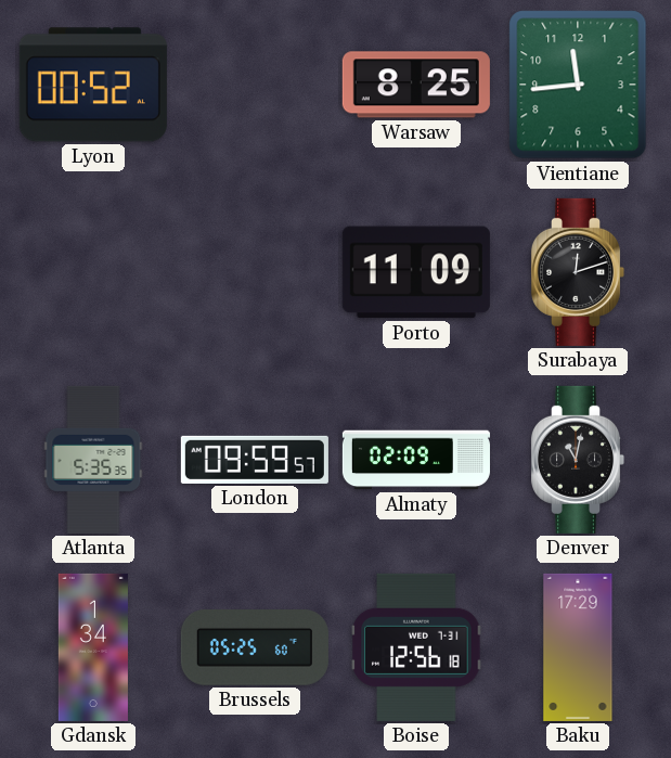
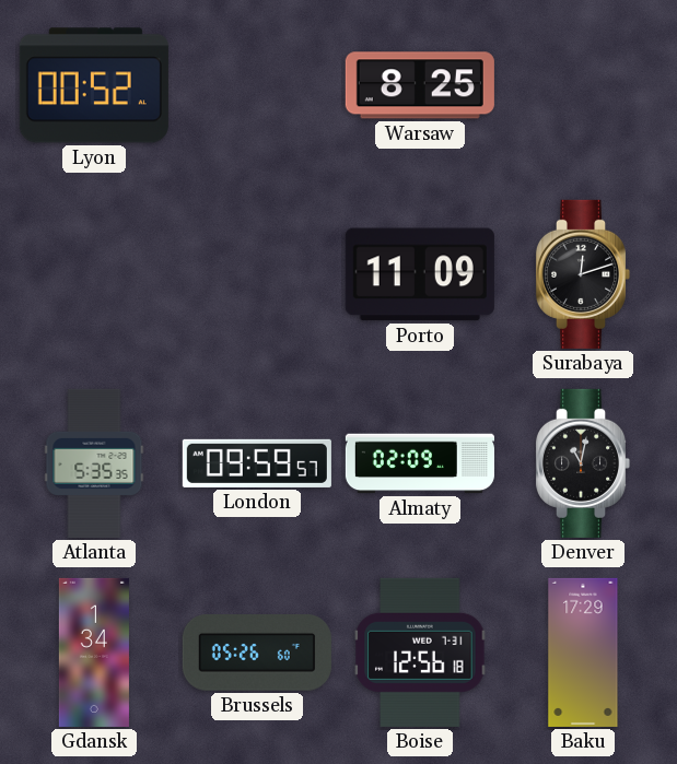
Vientiane: 11:44 -> none
Brussels: 05:25 -> 05:26
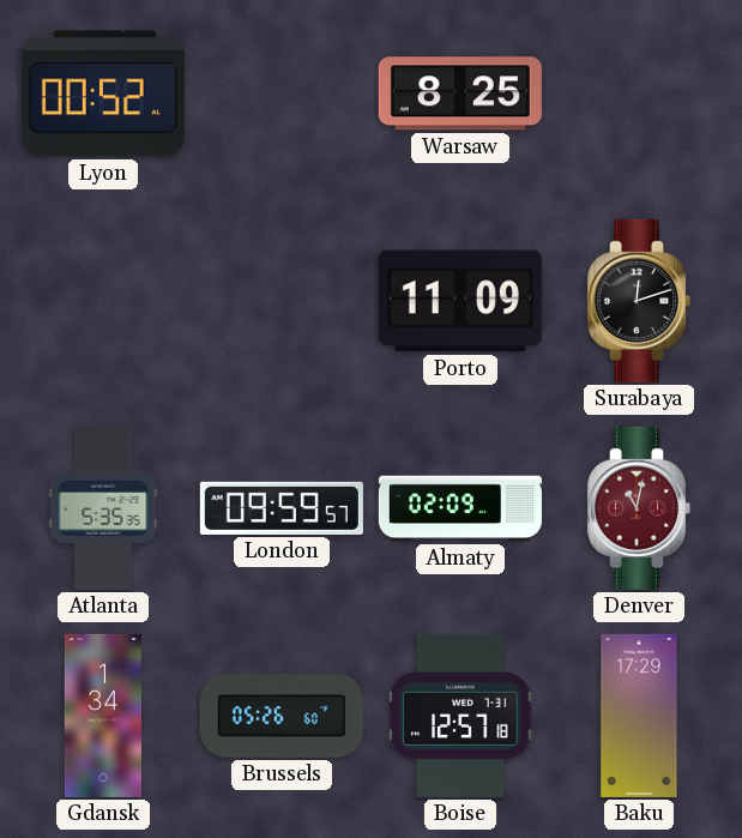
Denver dial: black -> burgundy
Boise: 12:56 -> 12:57
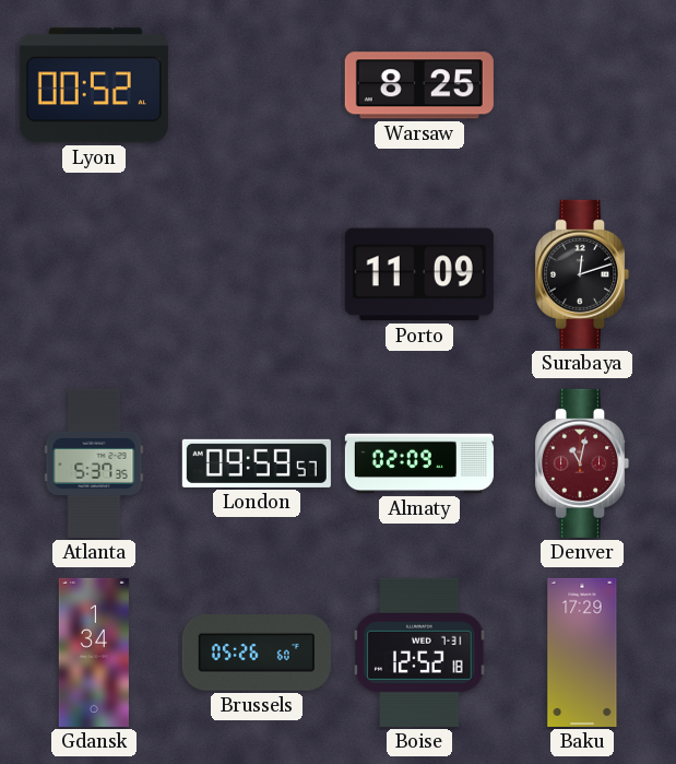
Atlanta: 5:35 -> 5:37
Boise: 12:57 -> 12:52
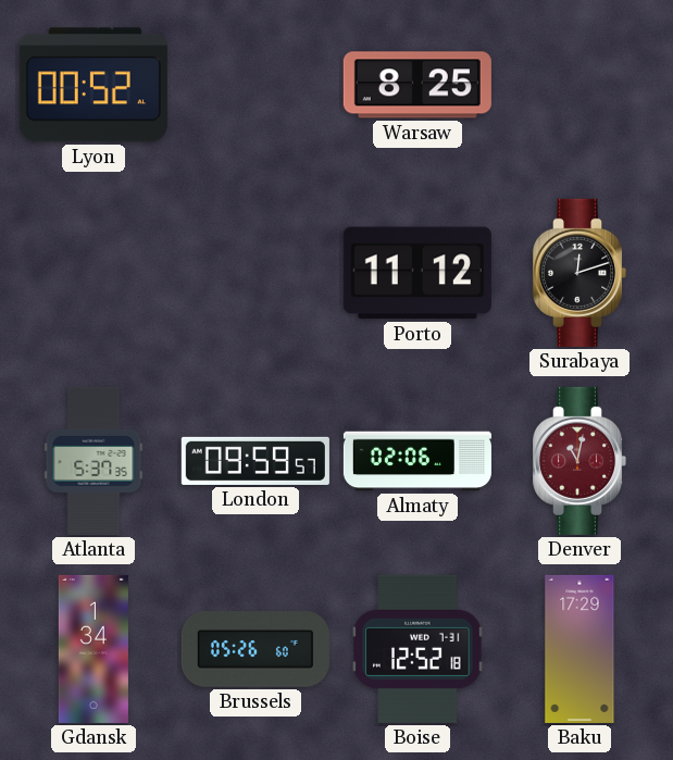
Porto: 11:09 -> 11:12
Almaty: 02:09 -> 02:06
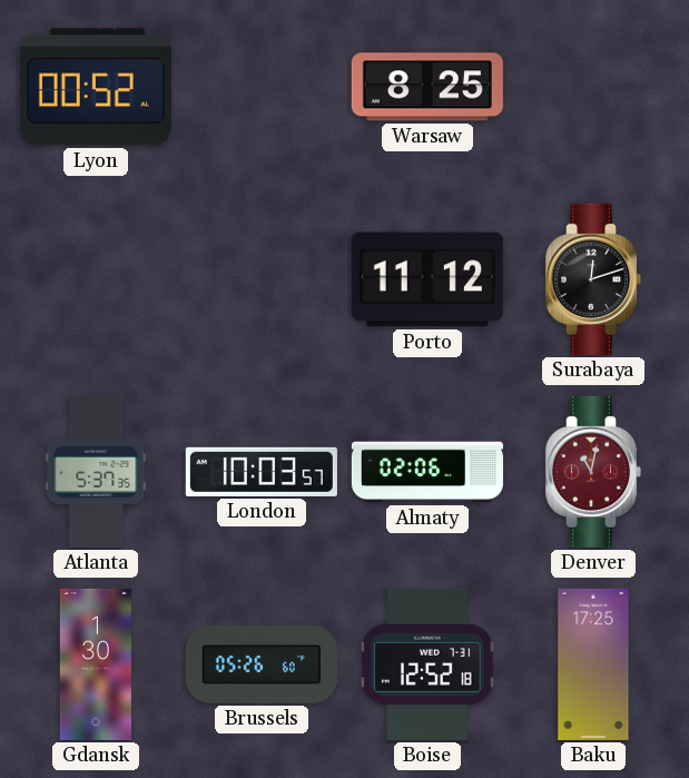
London: 09:59 -> 10:03
Gdansk: 1:34 -> 1:30
Baku: 17:29 -> 17:25
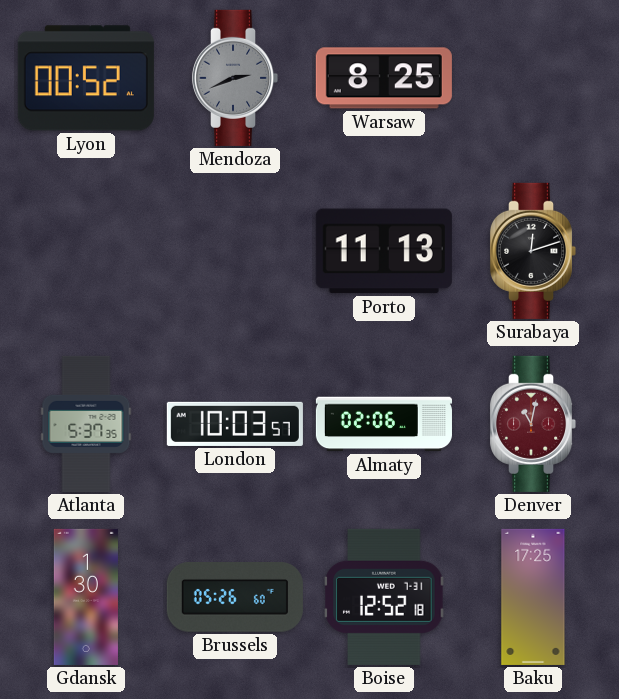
Mendoza: none -> 2:41
Porto: 11:12 -> 11:13
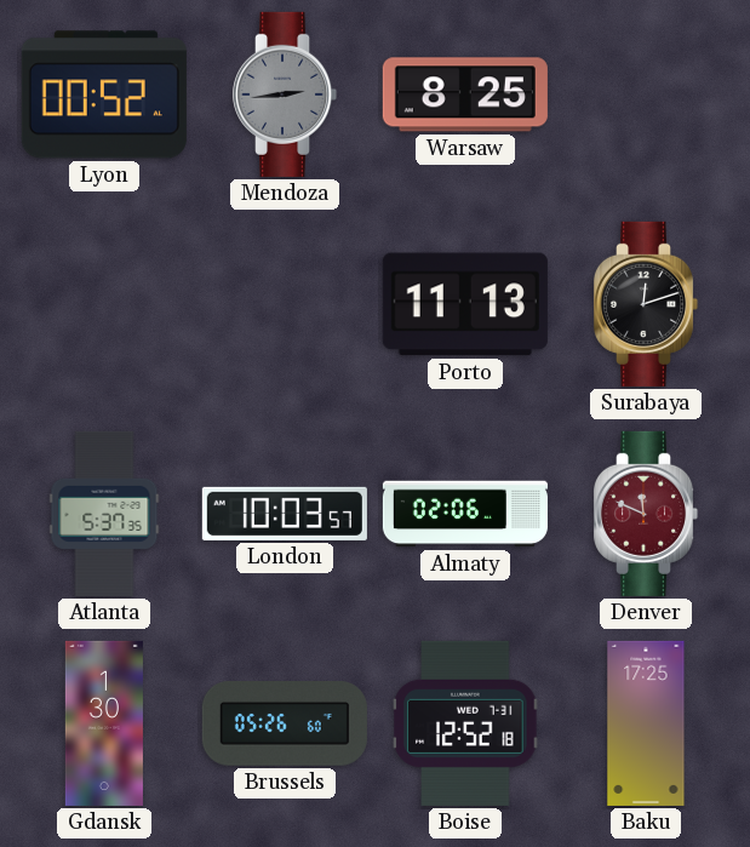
Mendoza: 2:41 -> 2:44
Denver: 11:02 -> 11:49
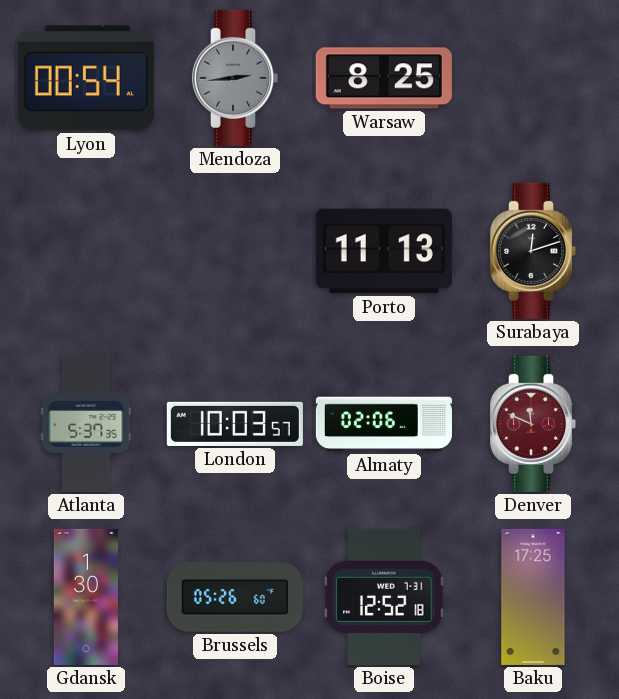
Lyon: 00:52 -> 00:54
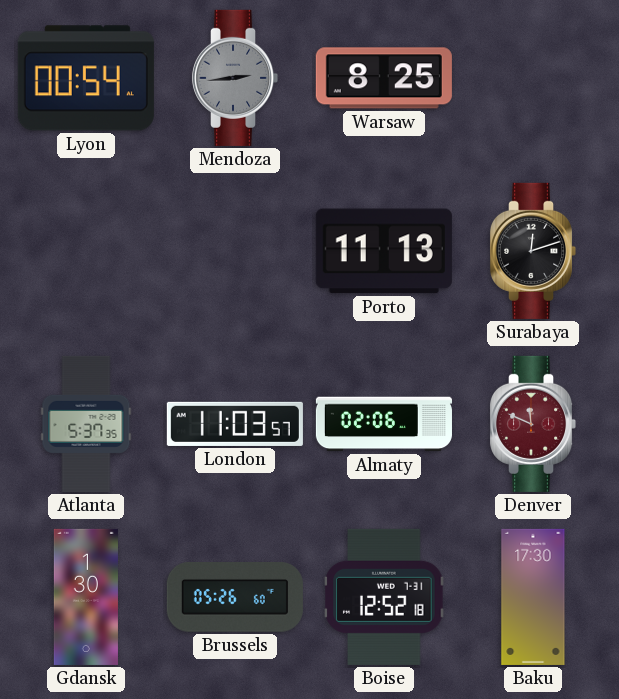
London: 10:03 -> 11:03
Baku: 17:25 -> 17:30
